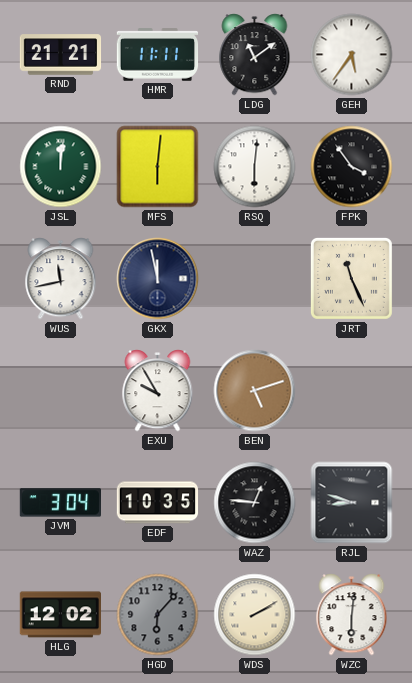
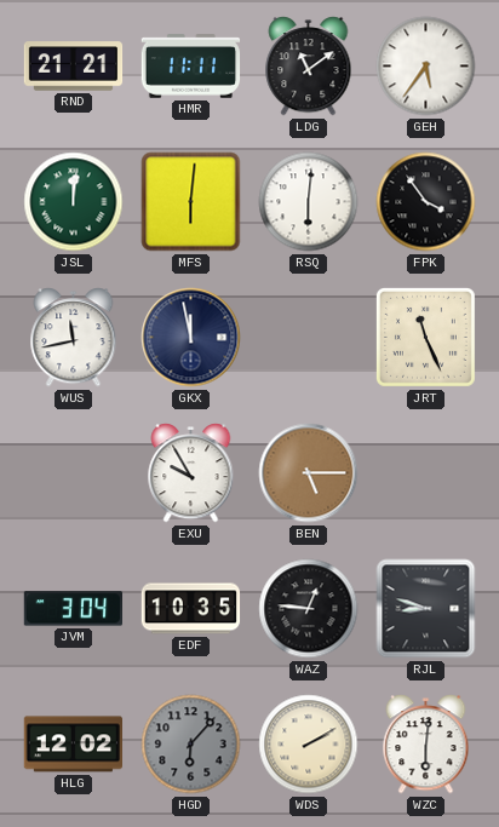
BEN: 5:12 -> 5:15
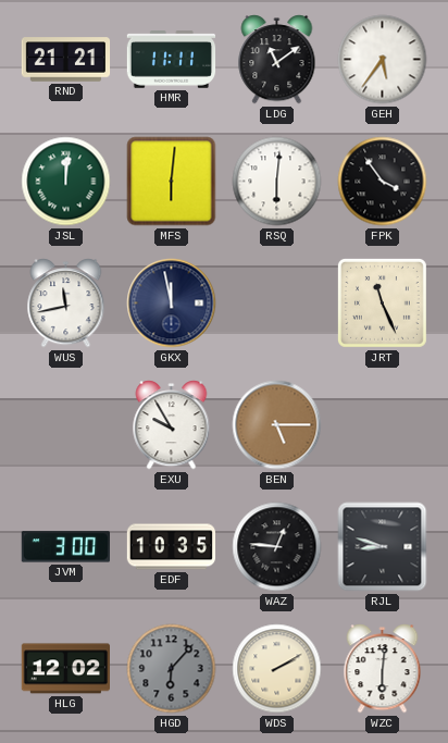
JVM: 3:04 -> 3:00
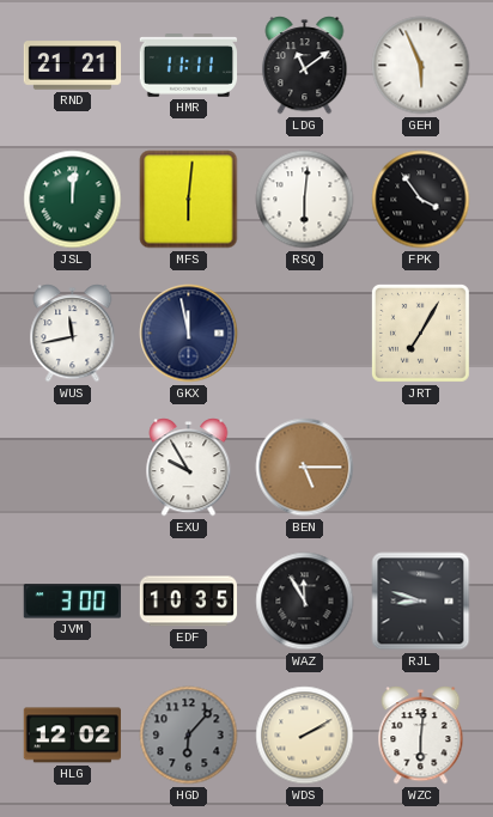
GEH: 5:36 -> 5:56
JRT: 11:26 -> 7:05
WAZ: 12:46 -> 11:55
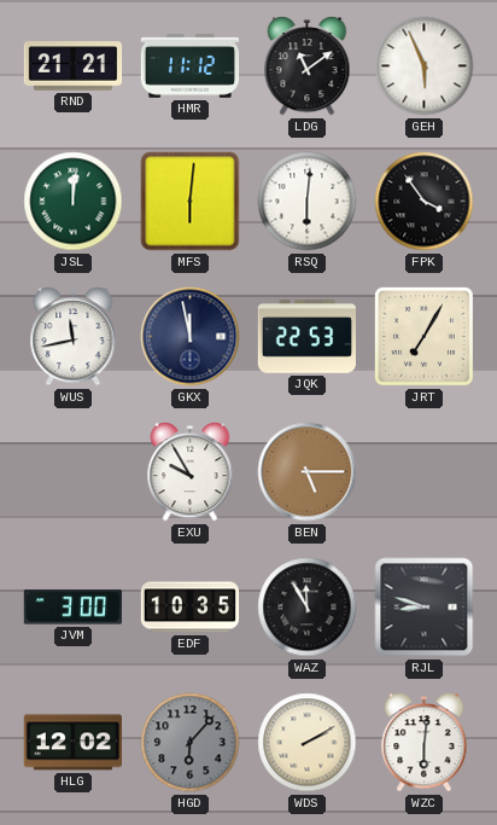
HMR: 11:11 -> 11:12
JQK: none -> 22:53
